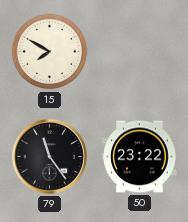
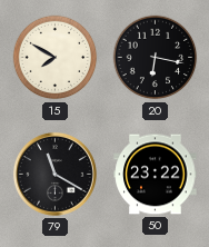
20: none -> 6:17
79: 11:24 -> 11:20
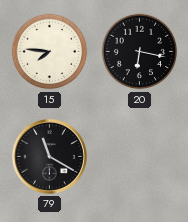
15: 7:50 -> 7:46
50: 23:22 -> none
